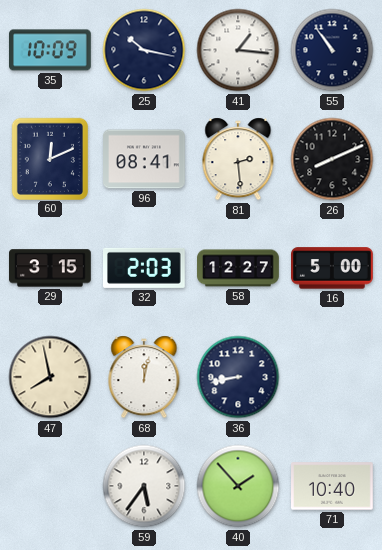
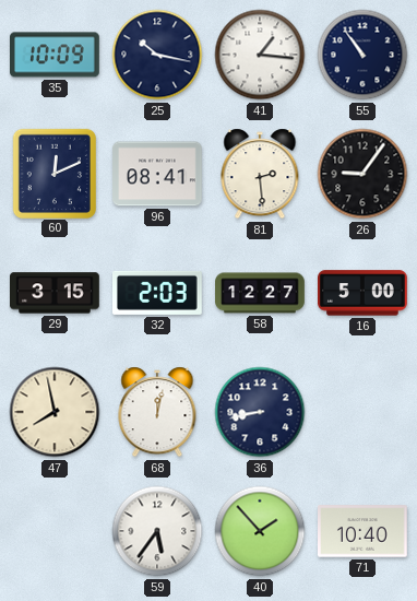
26: 8:11 -> 9:06
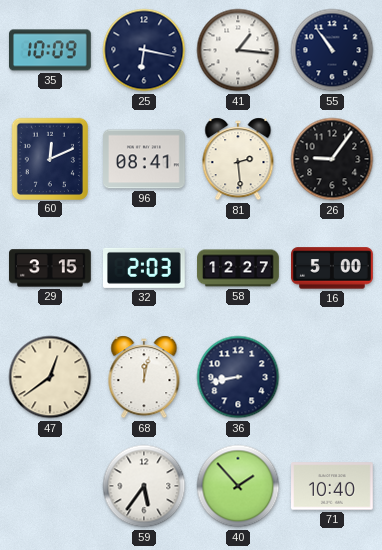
25: 10:17 -> 6:17
47: 7:58 -> 12:39
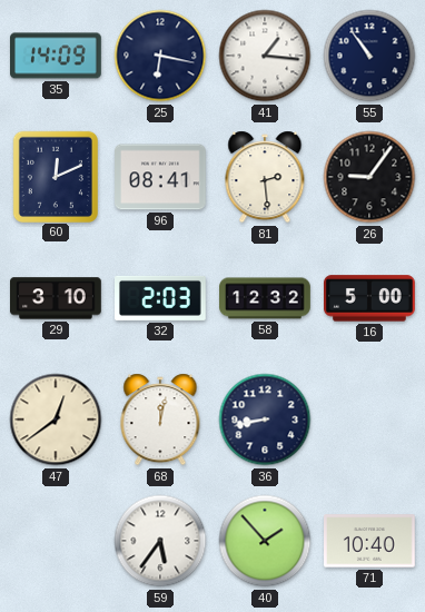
35: 10:09 -> 14:09
29: 3:15 -> 3:10
58: 12:27 -> 12:32
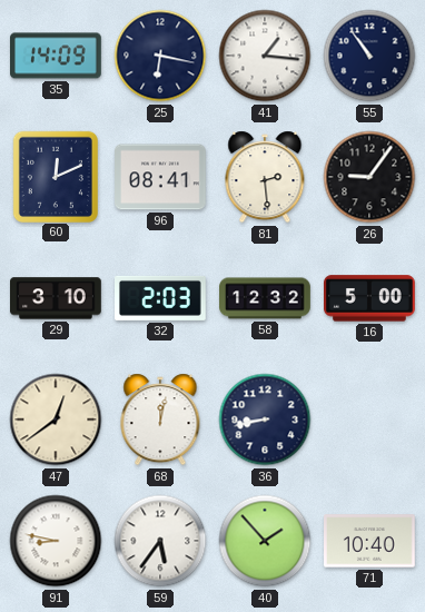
91: none -> 8:47
